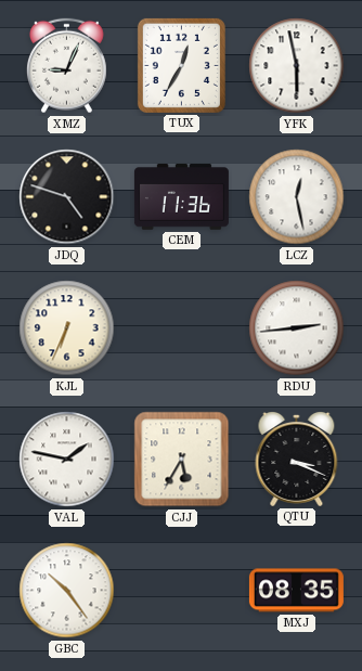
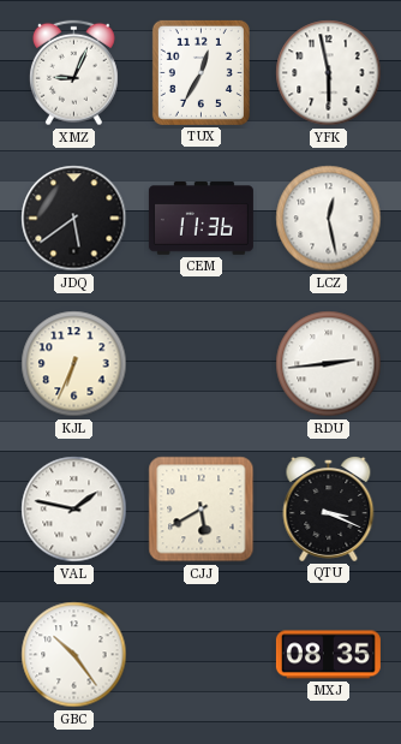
JDQ: 4:48 -> 5:39
CJJ: 5:35 -> 5:40
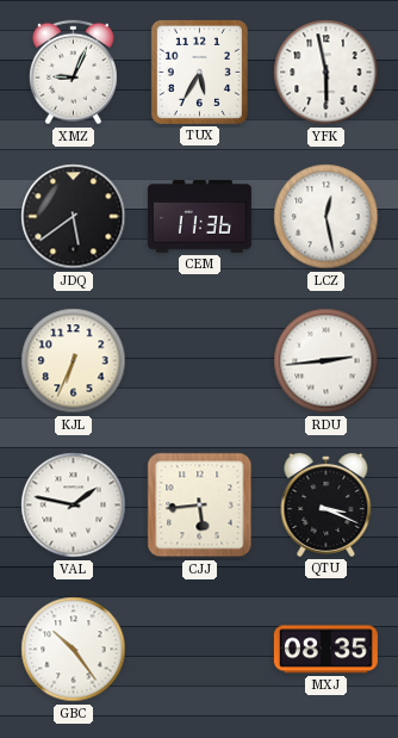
TUX: 12:35 -> 5:35
CJJ: 5:40 -> 5:44
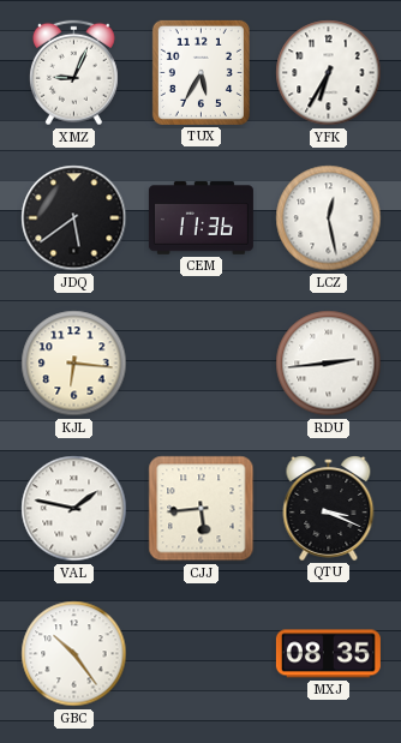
YFK: 5:58 -> 6:35
KJL: 6:34 -> 6:16
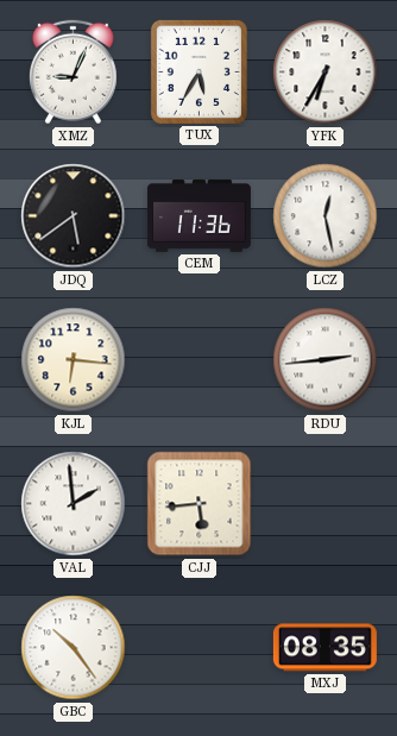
VAL: 1:47 -> 1:59
QTU: 3:19 -> none
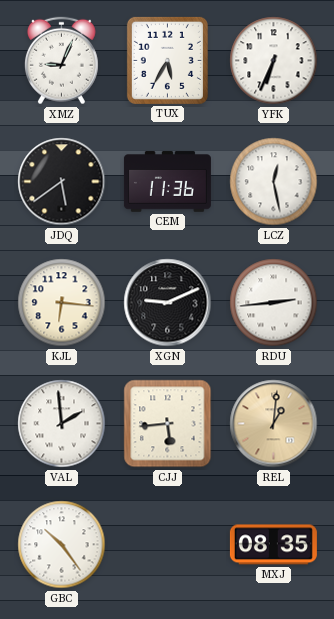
YFK: 6:35 -> 6:34
XGN: none -> 9:11
REL: none -> 1:01
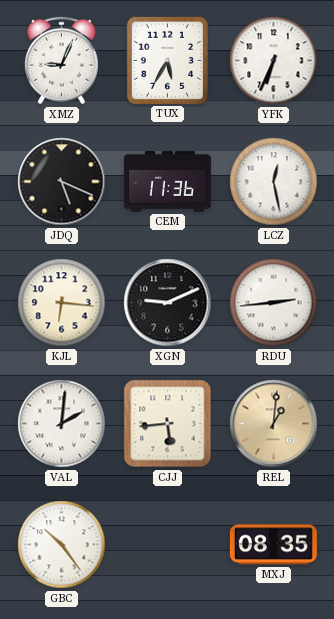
JDQ: 5:39 -> 5:19
VAL: 1:59 -> 2:01
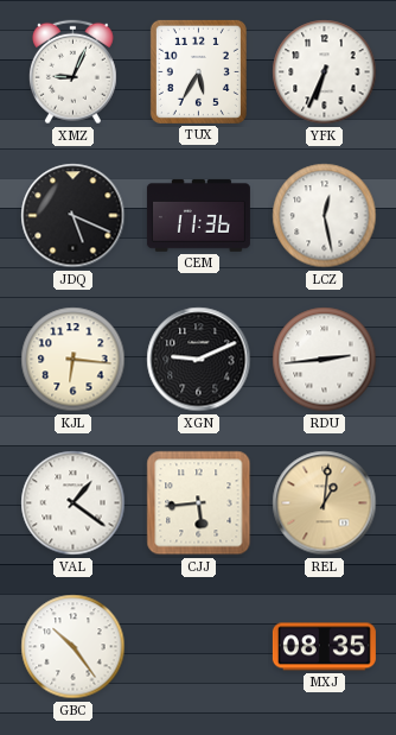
VAL: 2:01 -> 1:21
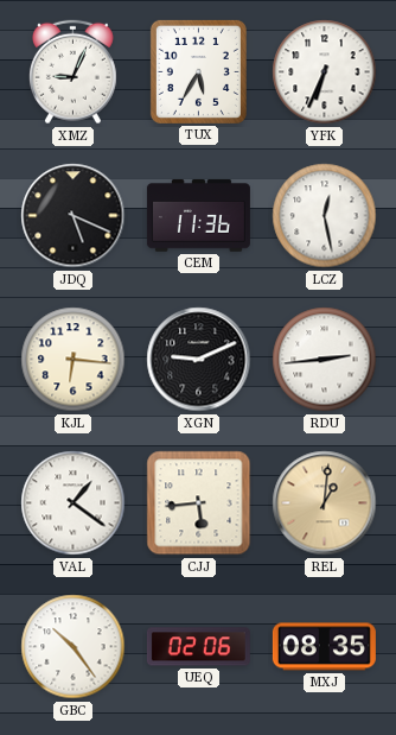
UEQ: none -> 02:06
